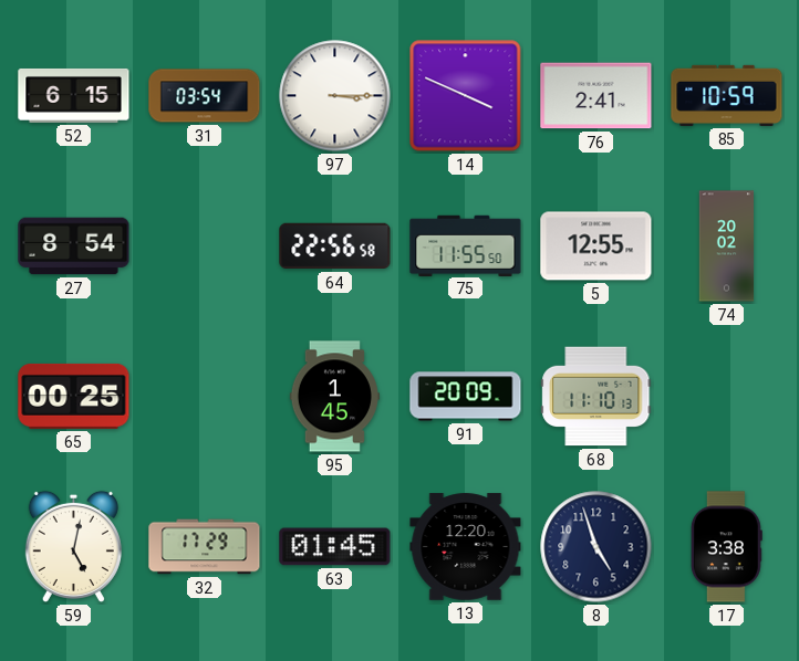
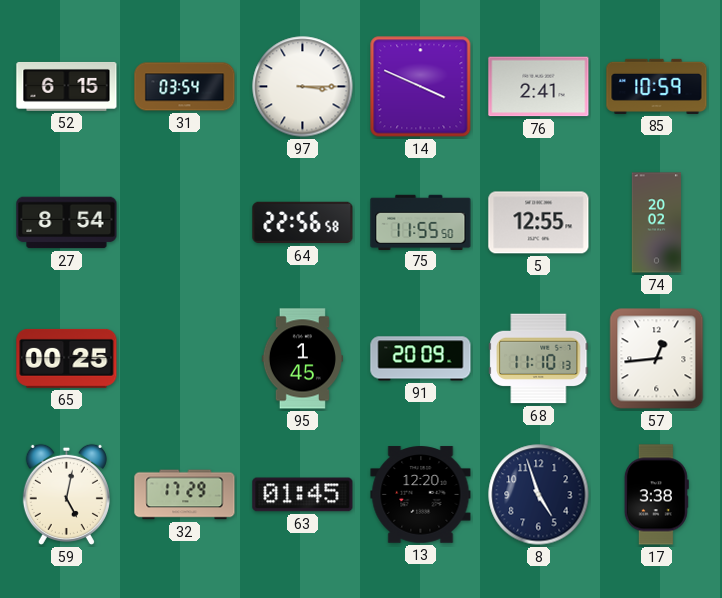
57: none -> 12:44
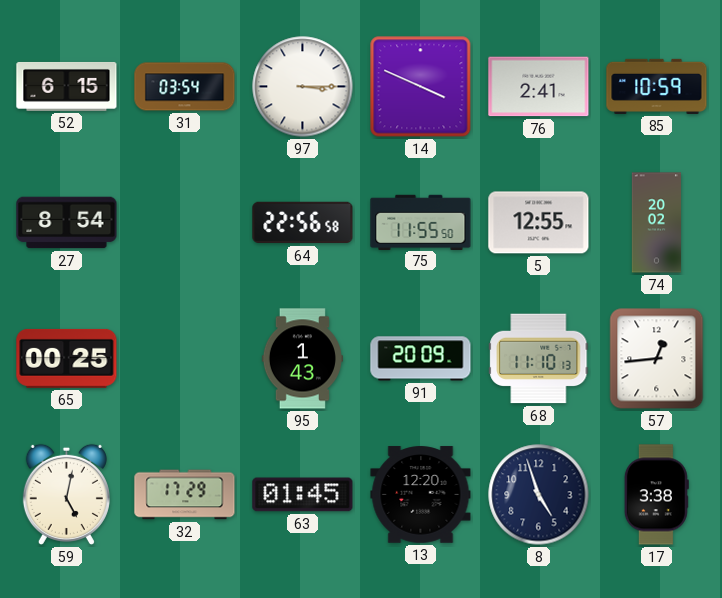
95: 1:45 -> 1:43
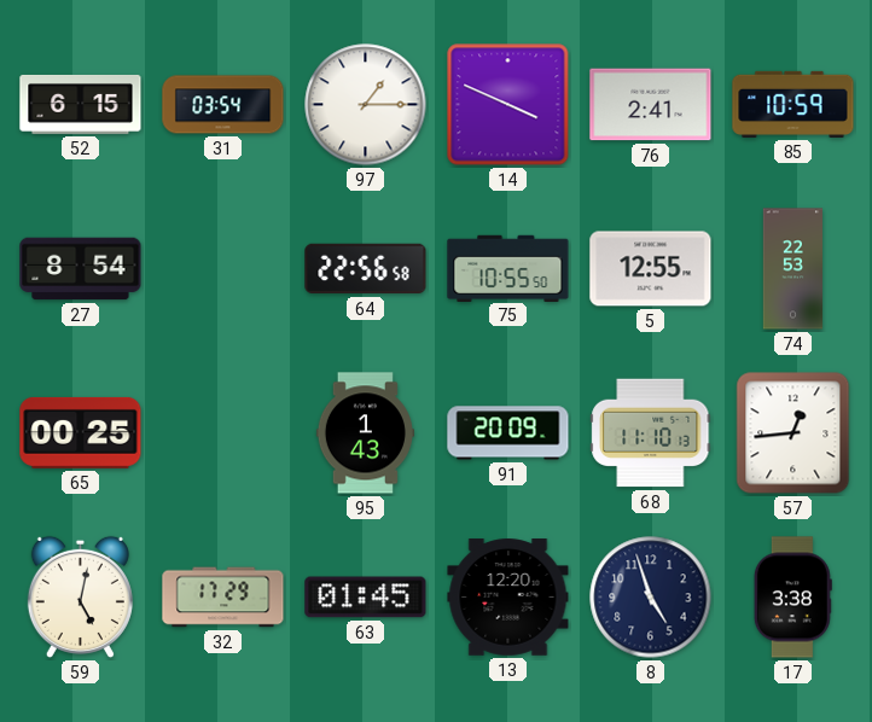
97: 3:15 -> 1:15
75: 11:55 -> 10:55
74: 20:02 -> 22:53
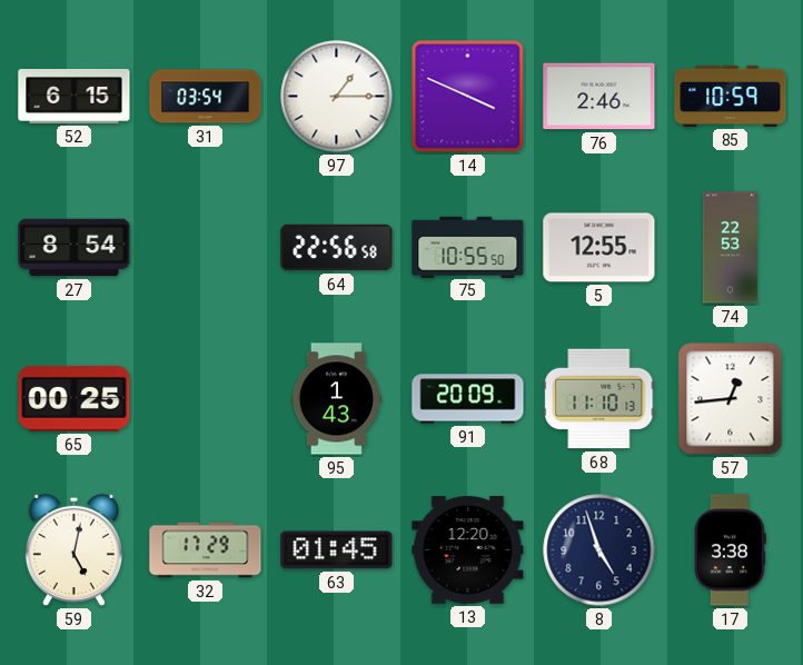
76: 2:41 -> 2:46
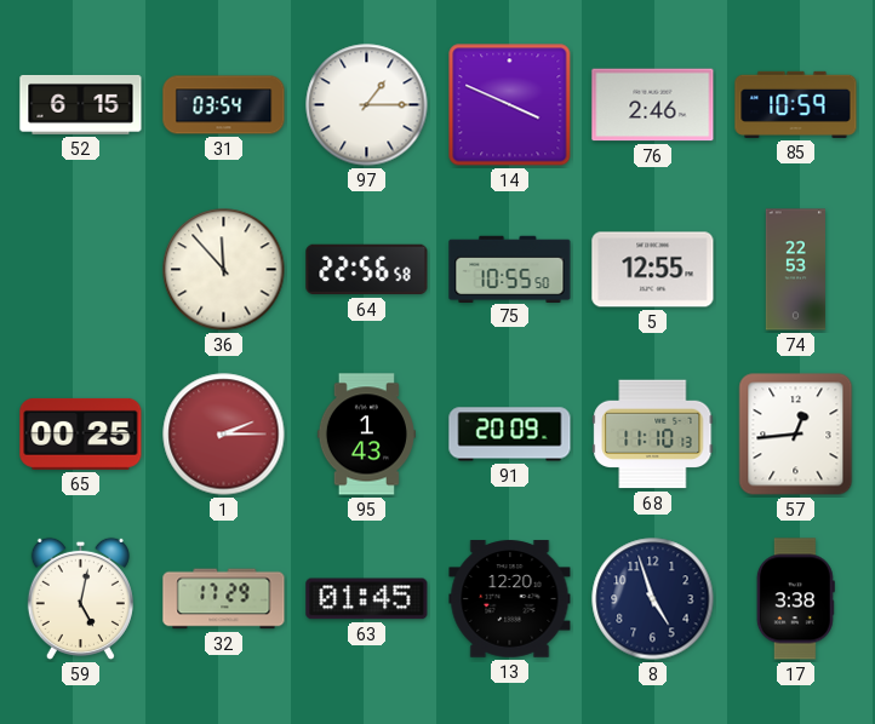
27: 8:54 -> none
36: none -> 11:53
1: none -> 2:15
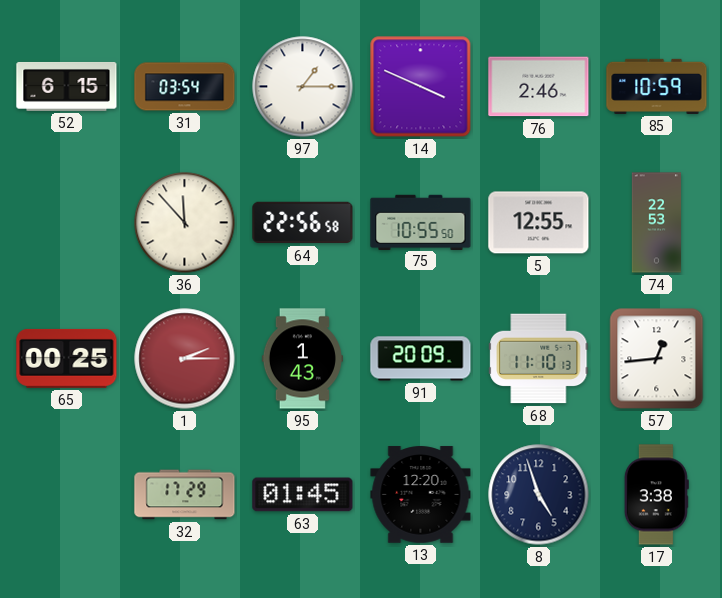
59: 5:02 -> none
